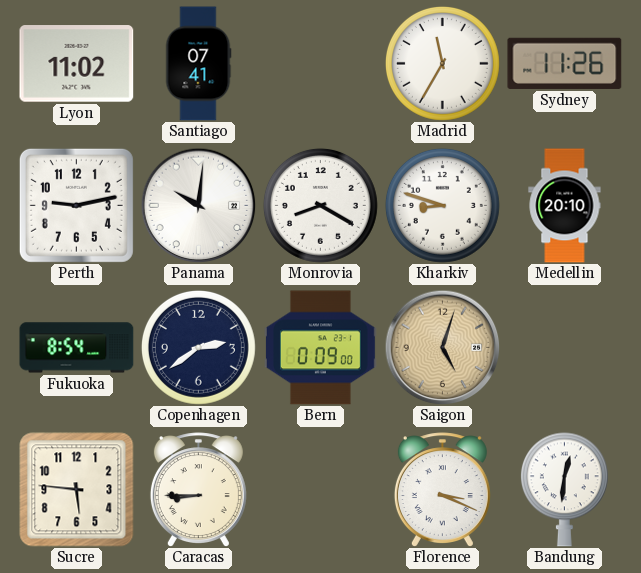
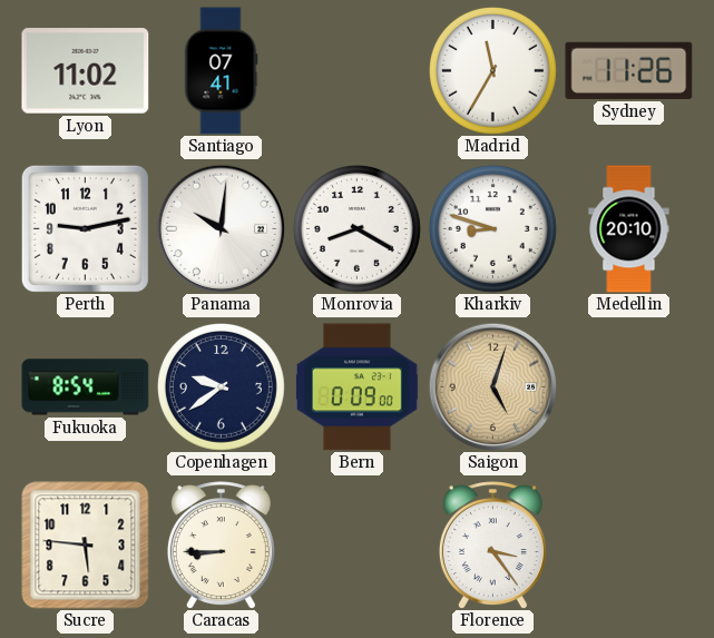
Copenhagen: 2:39 -> 9:39
Florence: 3:19 -> 3:24
Bandung: 12:31 -> none
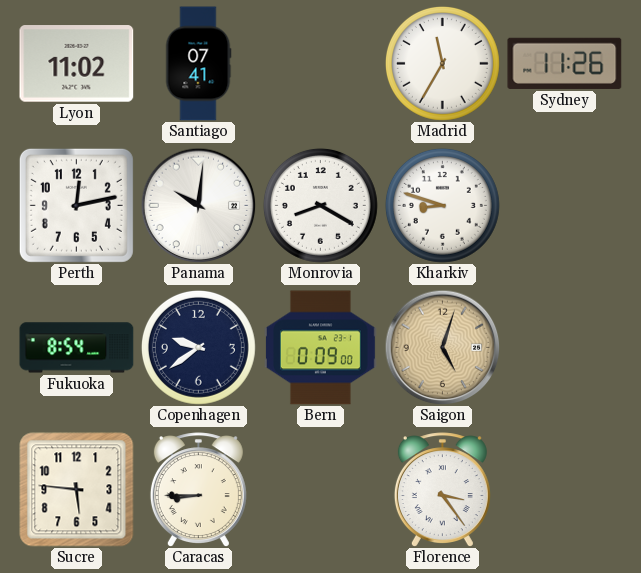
Perth: 9:13 -> 12:13
Medellin: 20:10 -> none
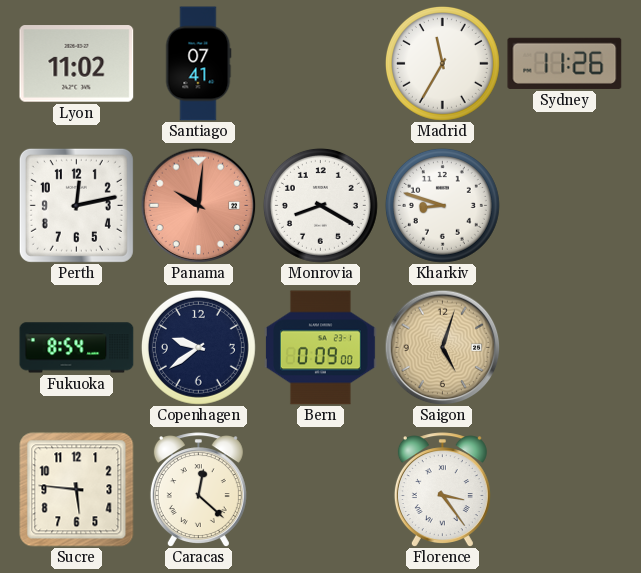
Panama dial: white -> salmon
Caracas: 8:45 -> 12:22
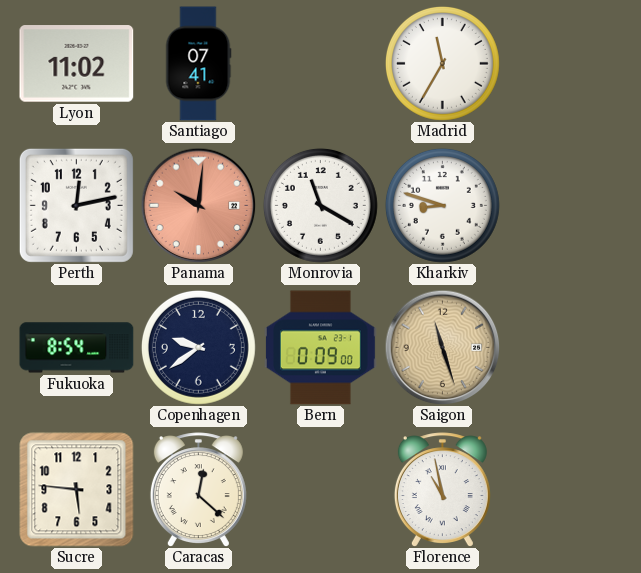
Sydney: 11:26 -> none
Monrovia: 8:20 -> 11:20
Saigon: 5:03 -> 11:27
Florence: 3:24 -> 10:58
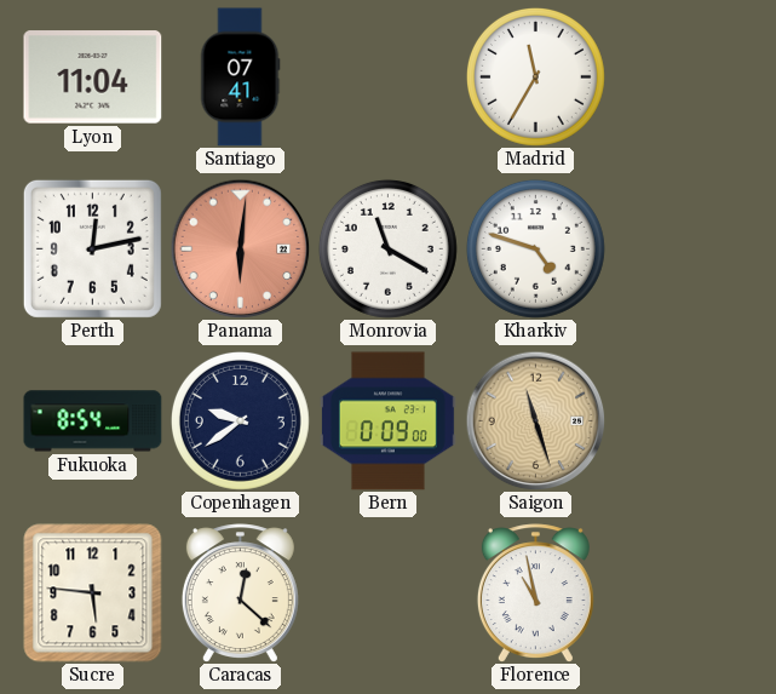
Lyon: 11:02 -> 11:04
Panama: 10:01 -> 6:01
Kharkiv: 8:48 -> 4:48
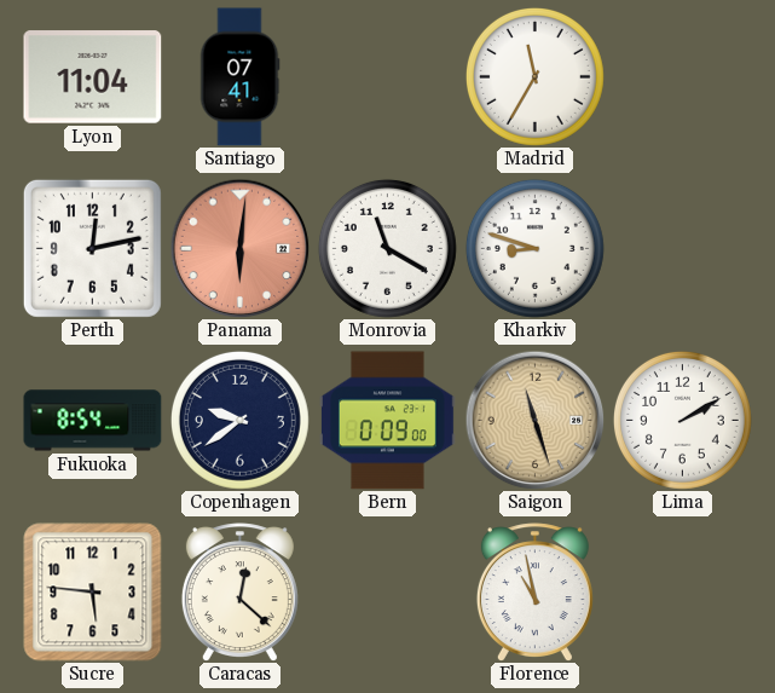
Kharkiv: 4:48 -> 8:48
Lima: none -> 2:10
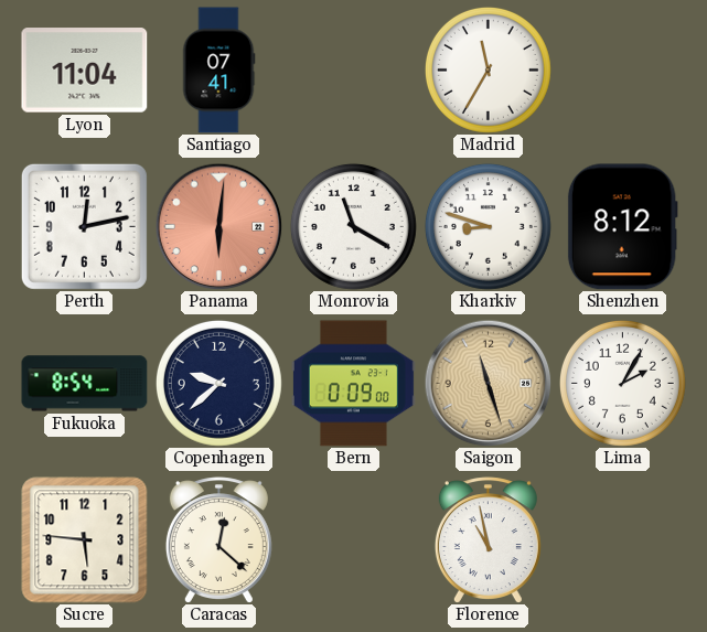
Shenzhen: none -> 8:12
Copenhagen: 9:39 -> 9:38
Lima: 2:10 -> 2:05
